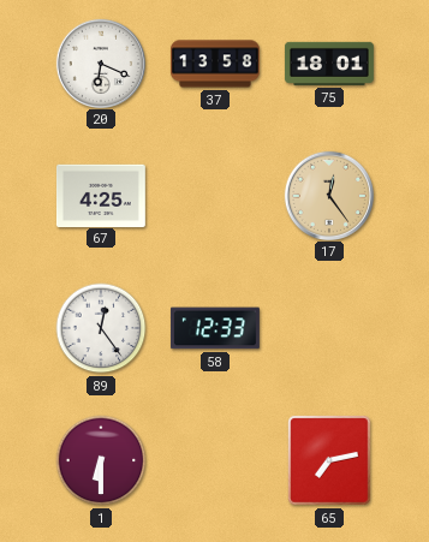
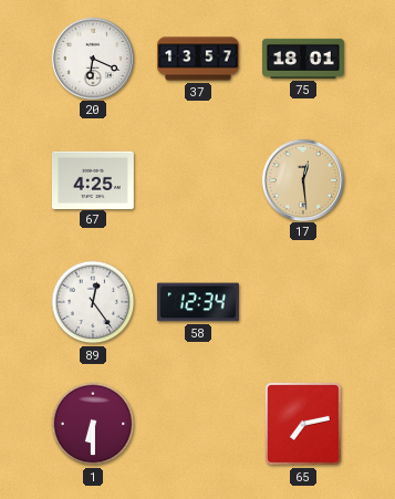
37: 13:58 -> 13:57
17: 12:24 -> 12:29
58: 12:33 -> 12:34
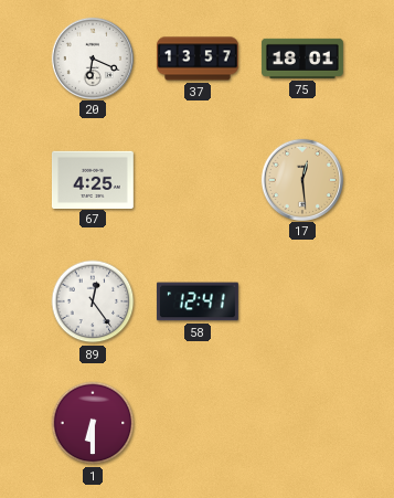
58: 12:34 -> 12:41
65: 7:13 -> none
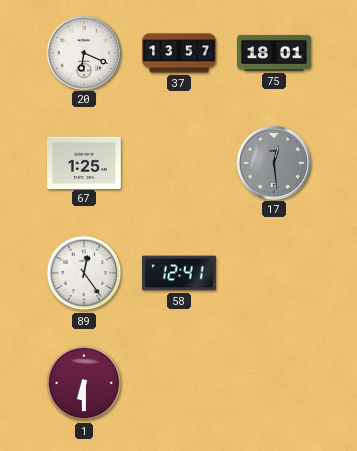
67: 4:25 -> 1:25
17 dial: champagne -> grey
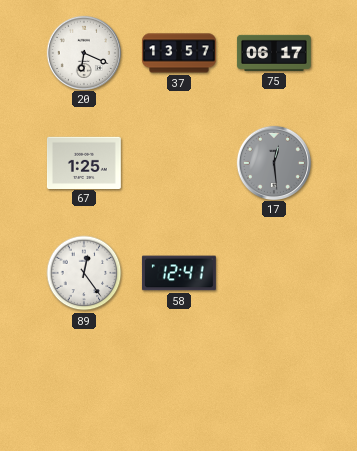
75: 18:01 -> 06:17
1: 6:30 -> none
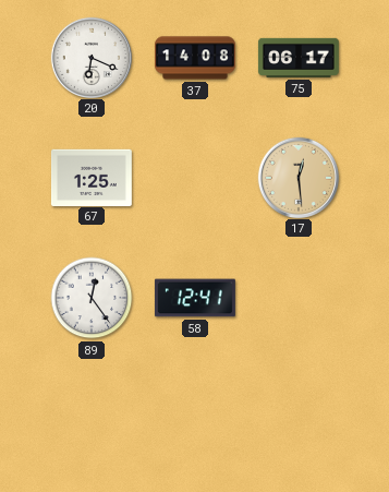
37: 13:57 -> 14:08
17 dial: grey -> champagne
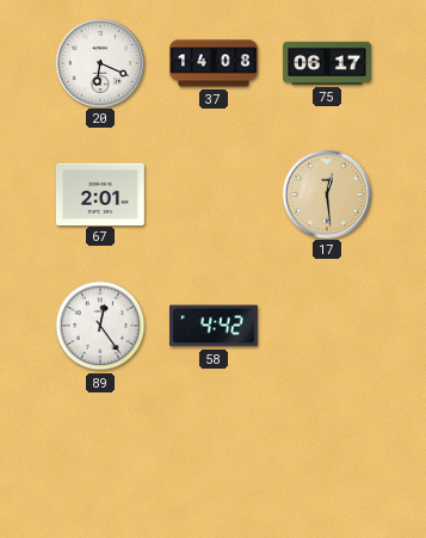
67: 1:25 -> 2:01
58: 12:41 -> 4:42
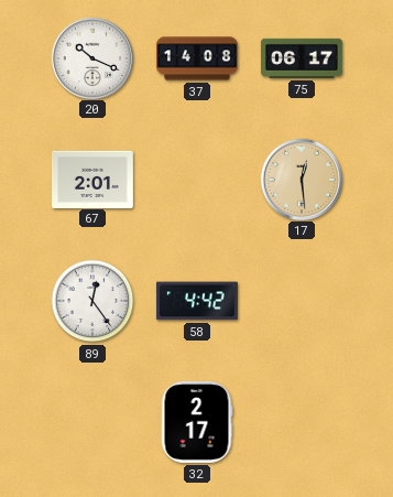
20: 6:19 -> 10:19
32: none -> 2:17
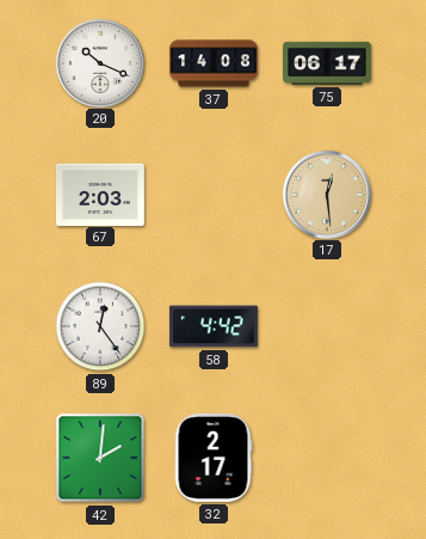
67: 2:01 -> 2:03
42: none -> 2:01
